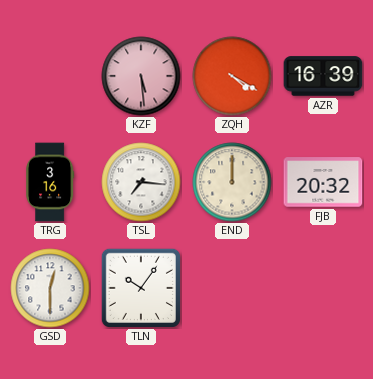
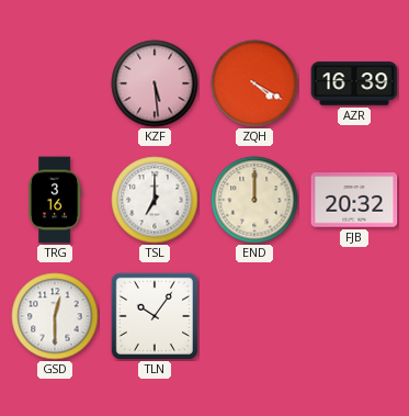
TSL: 7:16 -> 7:00
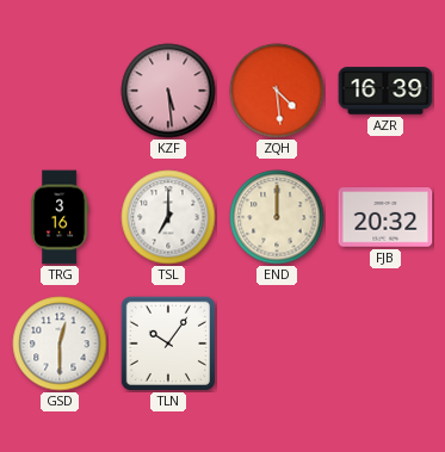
ZQH: 4:20 -> 4:29
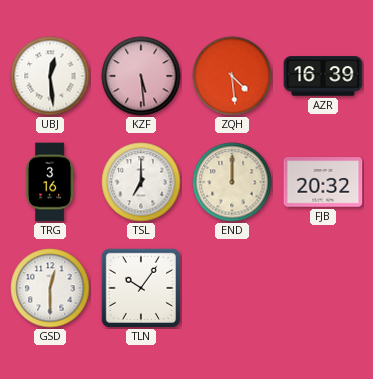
UBJ: none -> 12:29
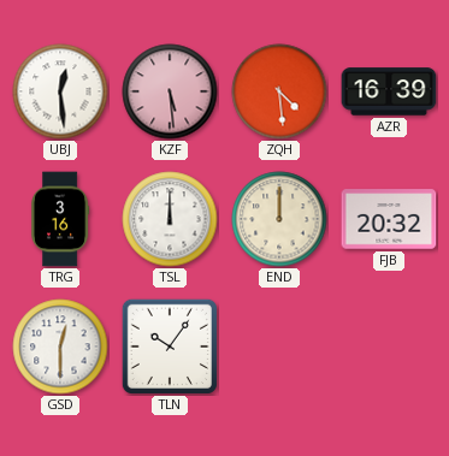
TSL: 7:00 -> 12:00
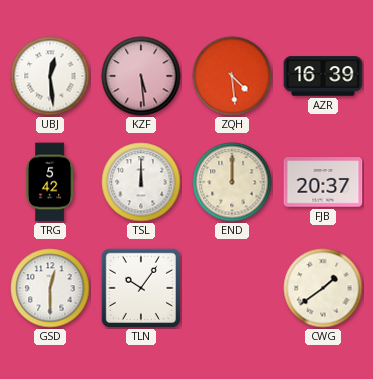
TRG: 3:16 -> 5:42
FJB: 20:32 -> 20:37
CWG: none -> 1:39
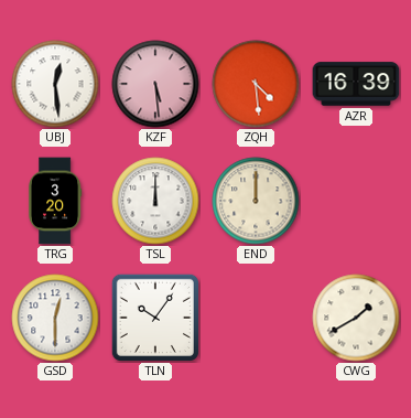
TRG: 5:42 -> 3:20
FJB: 20:37 -> none
CWG: 1:39 -> 1:40
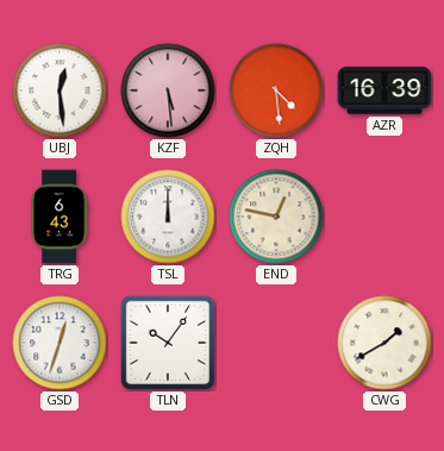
TRG: 3:20 -> 6:43
END: 12:00 -> 12:47
GSD: 12:30 -> 12:33
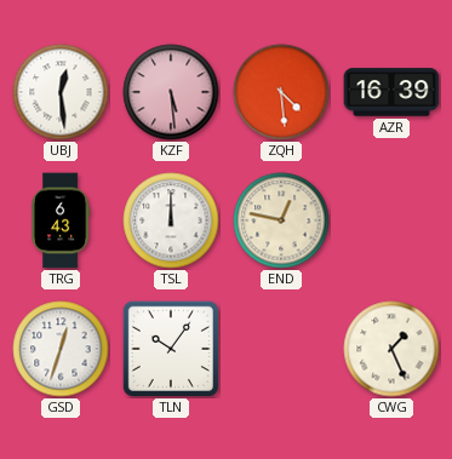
CWG: 1:40 -> 1:26
